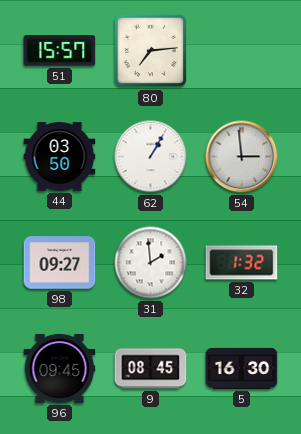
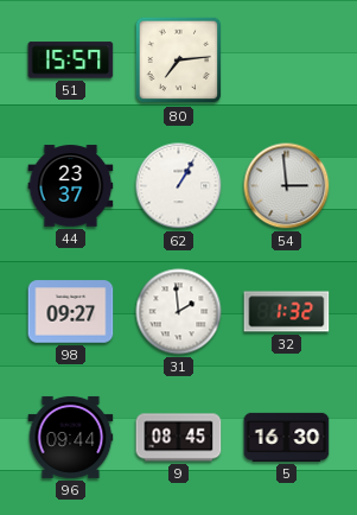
44: 03:50 -> 23:37
96: 09:45 -> 09:44
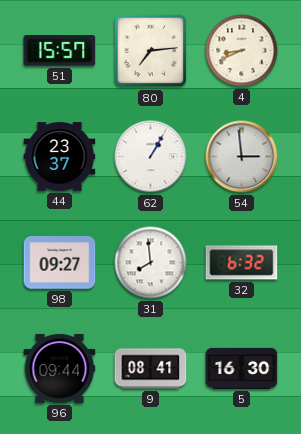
4: none -> 8:41
31: 1:59 -> 7:59
32: 1:32 -> 6:32
9: 08:45 -> 08:41
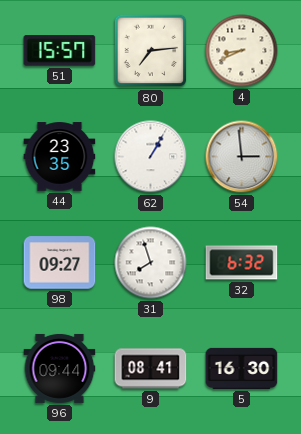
44: 23:37 -> 23:35
31: 7:59 -> 7:57
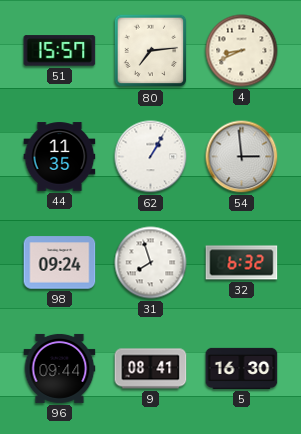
44: 23:35 -> 11:35
98: 09:27 -> 09:24
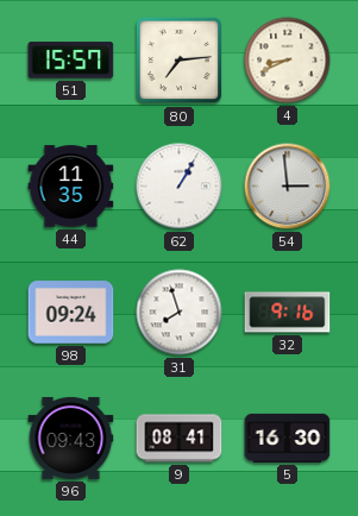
32: 6:32 -> 9:16
96: 09:44 -> 09:43
